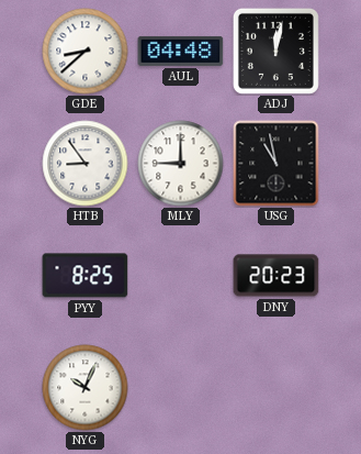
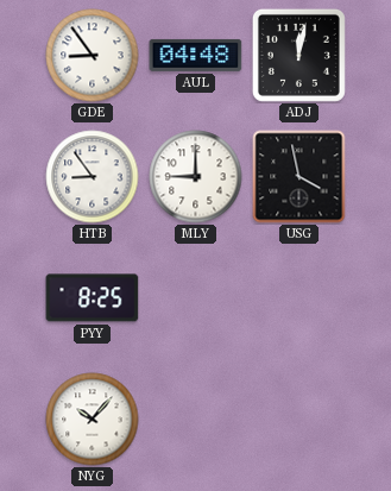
GDE: 8:38 -> 8:54
USG: 10:58 -> 3:58
DNY: 20:23 -> none
NYG: 10:04 -> 10:07
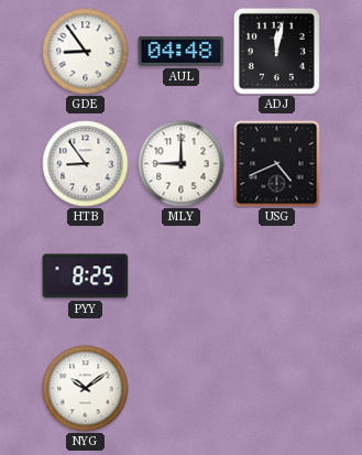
USG: 3:58 -> 4:41
NYG: 10:07 -> 10:09
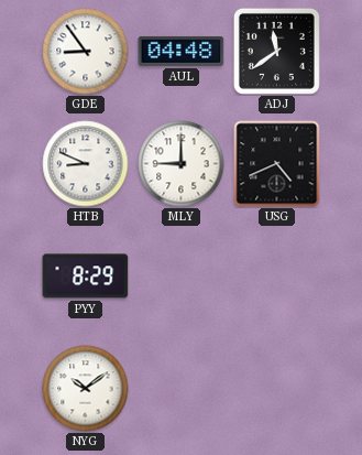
ADJ: 12:02 -> 11:39
HTB: 8:54 -> 8:49
PYY: 8:25 -> 8:29
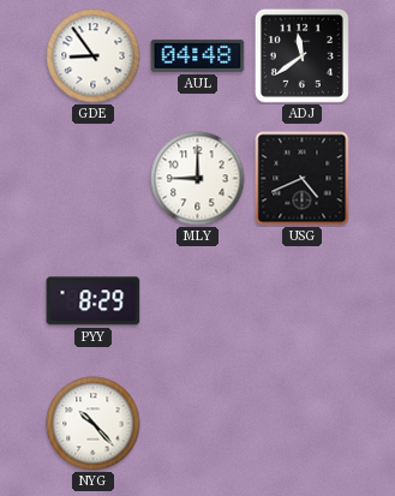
HTB: 8:49 -> none
NYG: 10:09 -> 10:23
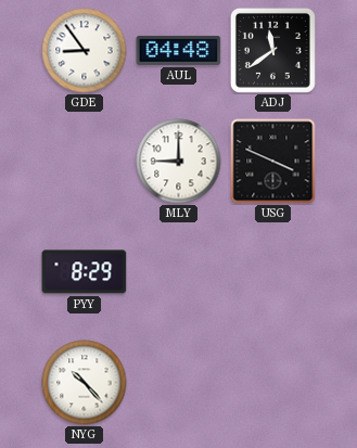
USG: 4:41 -> 3:49
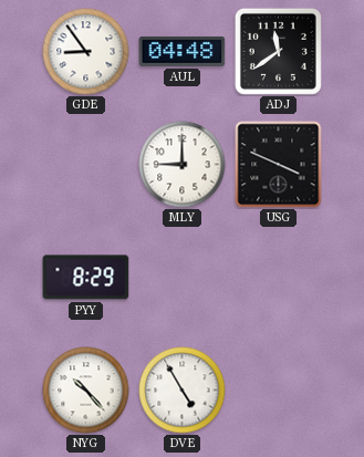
DVE: none -> 4:55
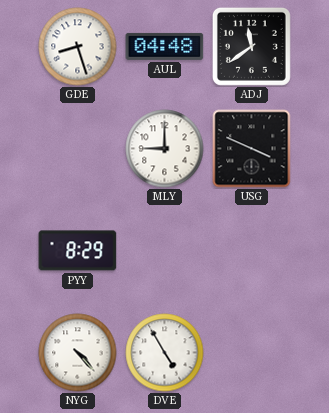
GDE: 8:54 -> 8:27
NYG: 10:23 -> 4:23
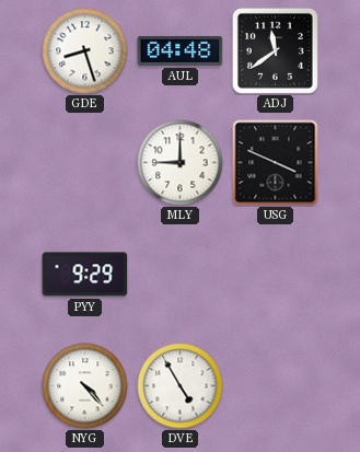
PYY: 8:29 -> 9:29
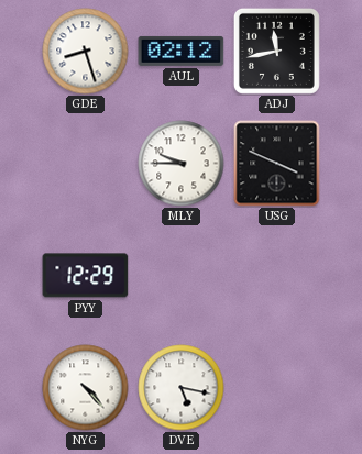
AUL: 04:48 -> 02:12
ADJ: 11:39 -> 11:43
MLY: 9:00 -> 9:45
PYY: 9:29 -> 12:29
DVE: 4:55 -> 5:17
